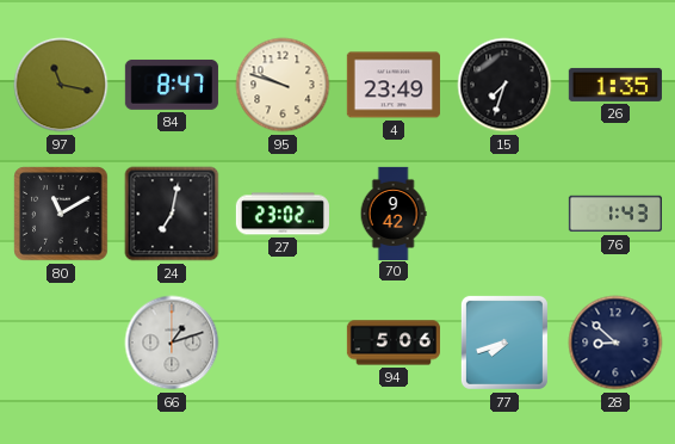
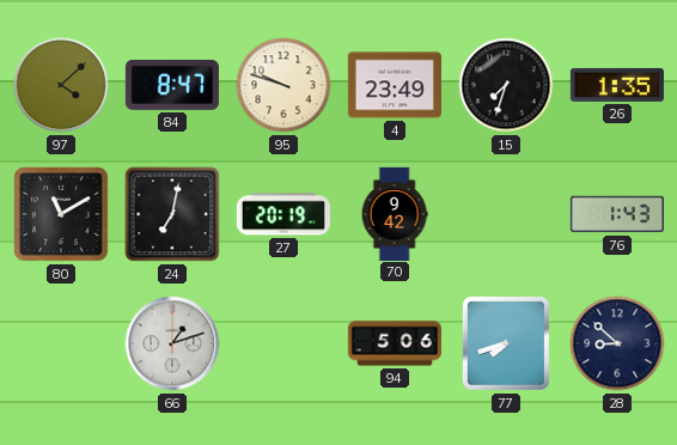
97: 11:17 -> 4:08
27: 23:02 -> 20:19
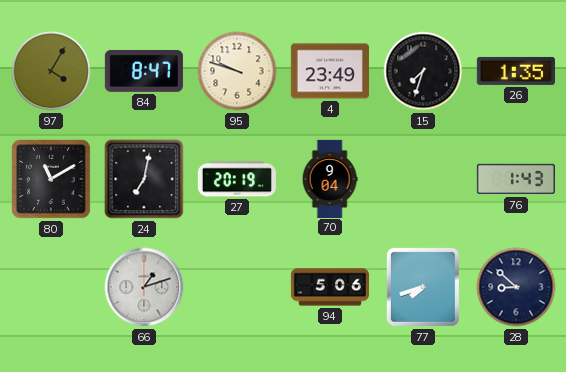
97: 4:08 -> 4:05
70: 9:42 -> 9:04
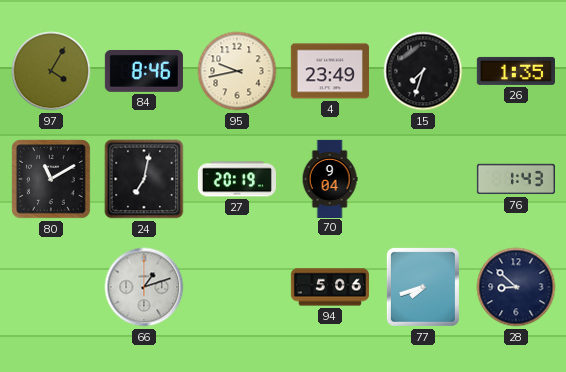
84: 8:47 -> 8:46
95: 9:48 -> 9:43
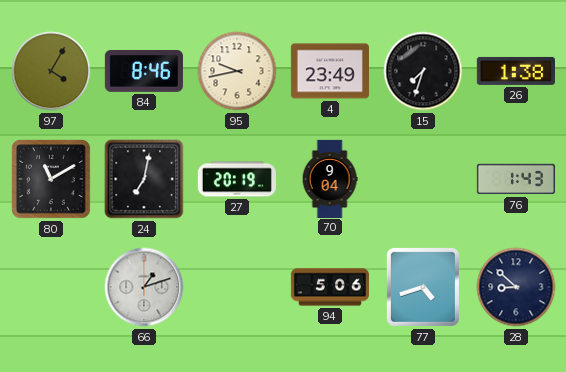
26: 1:35 -> 1:38
77: 7:42 -> 4:42
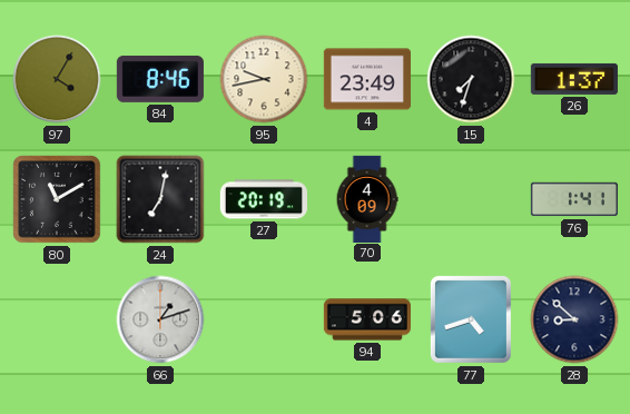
26: 1:38 -> 1:37
70: 9:04 -> 4:09
76: 1:43 -> 1:41
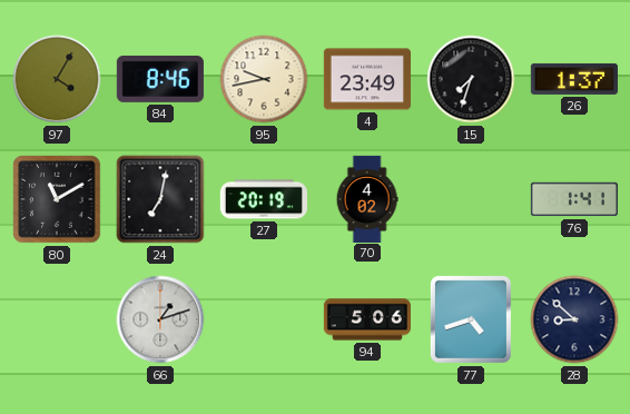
70: 4:09 -> 4:02
